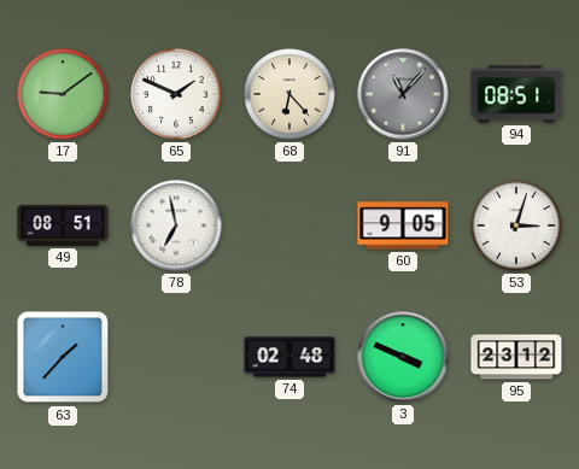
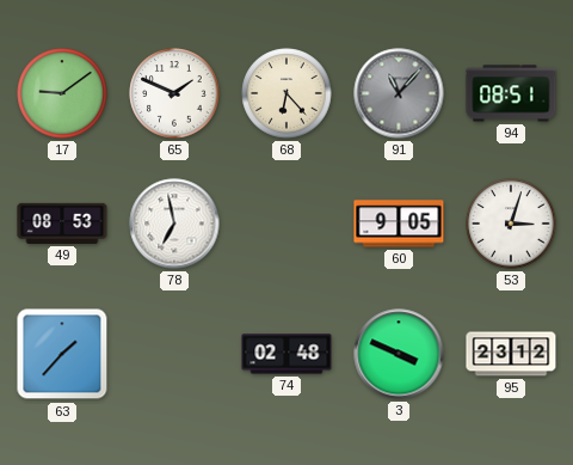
49: 08:51 -> 08:53
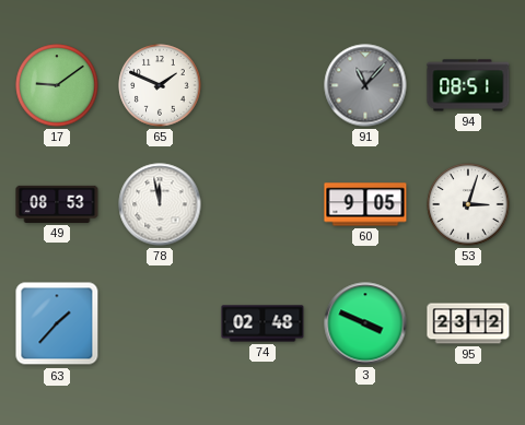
68: 6:23 -> none
78: 6:58 -> 11:58
